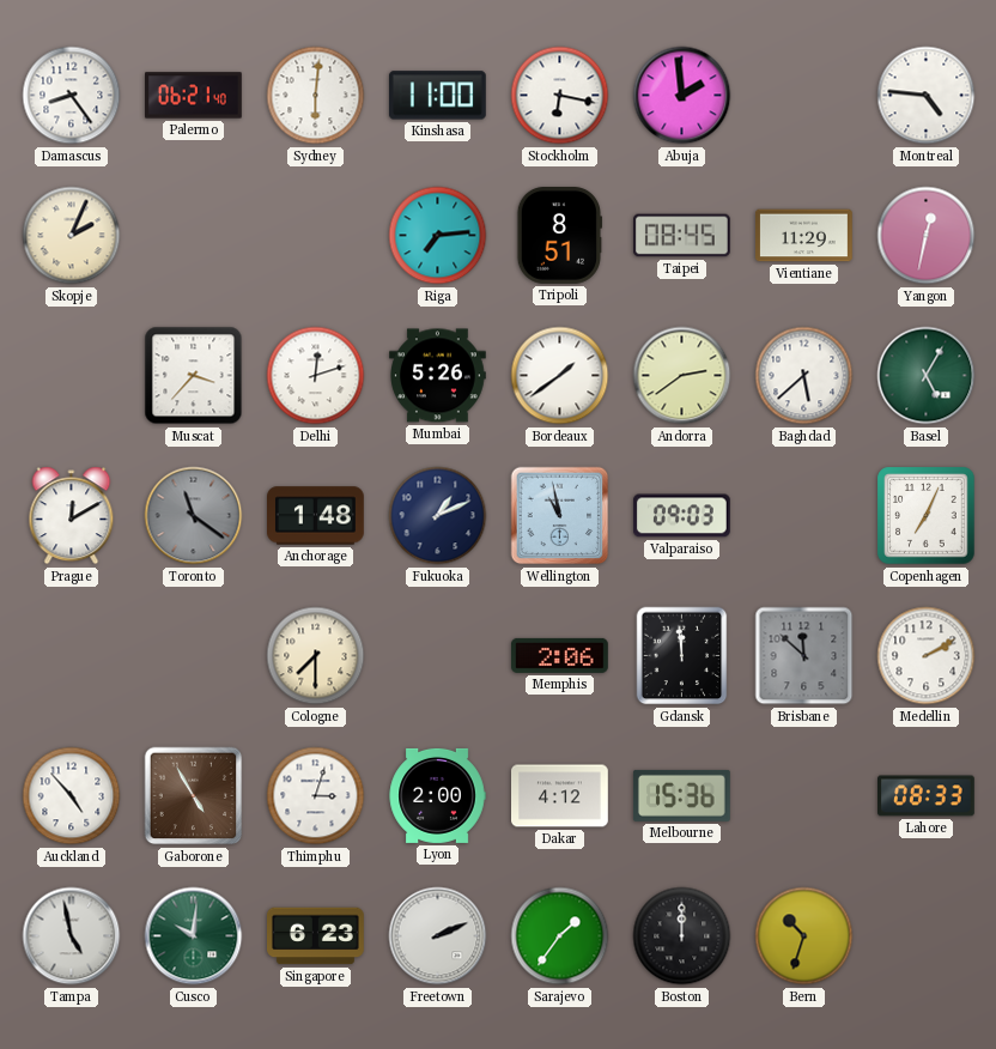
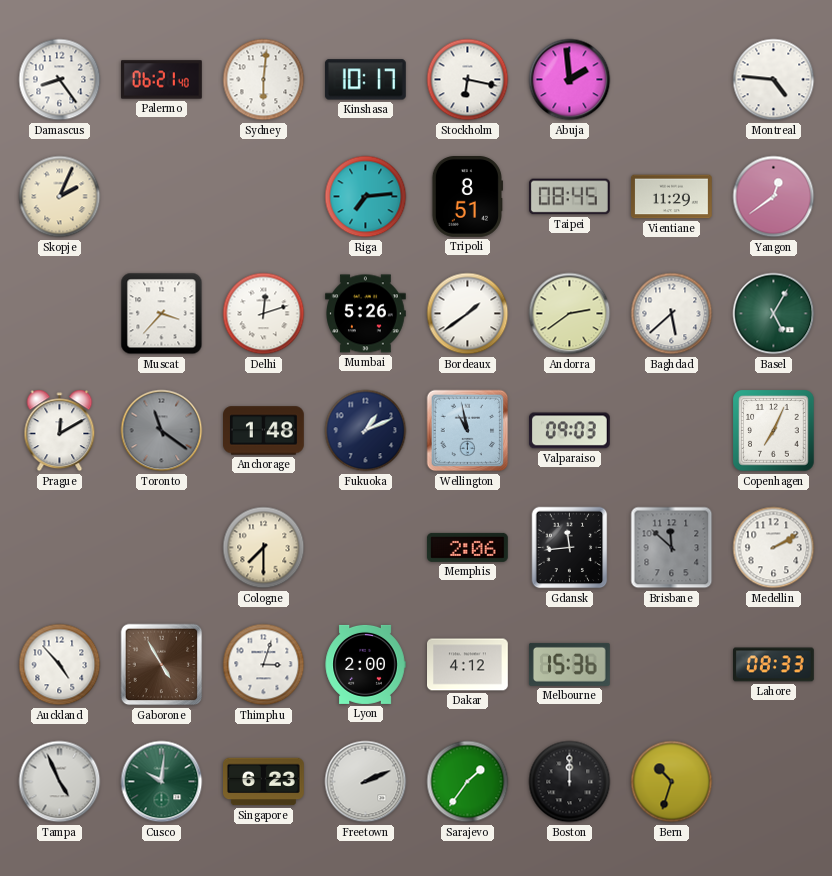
Kinshasa: 11:00 -> 10:17
Yangon: 12:32 -> 12:39
Gdansk: 11:59 -> 11:44
Tampa: 4:58 -> 4:56
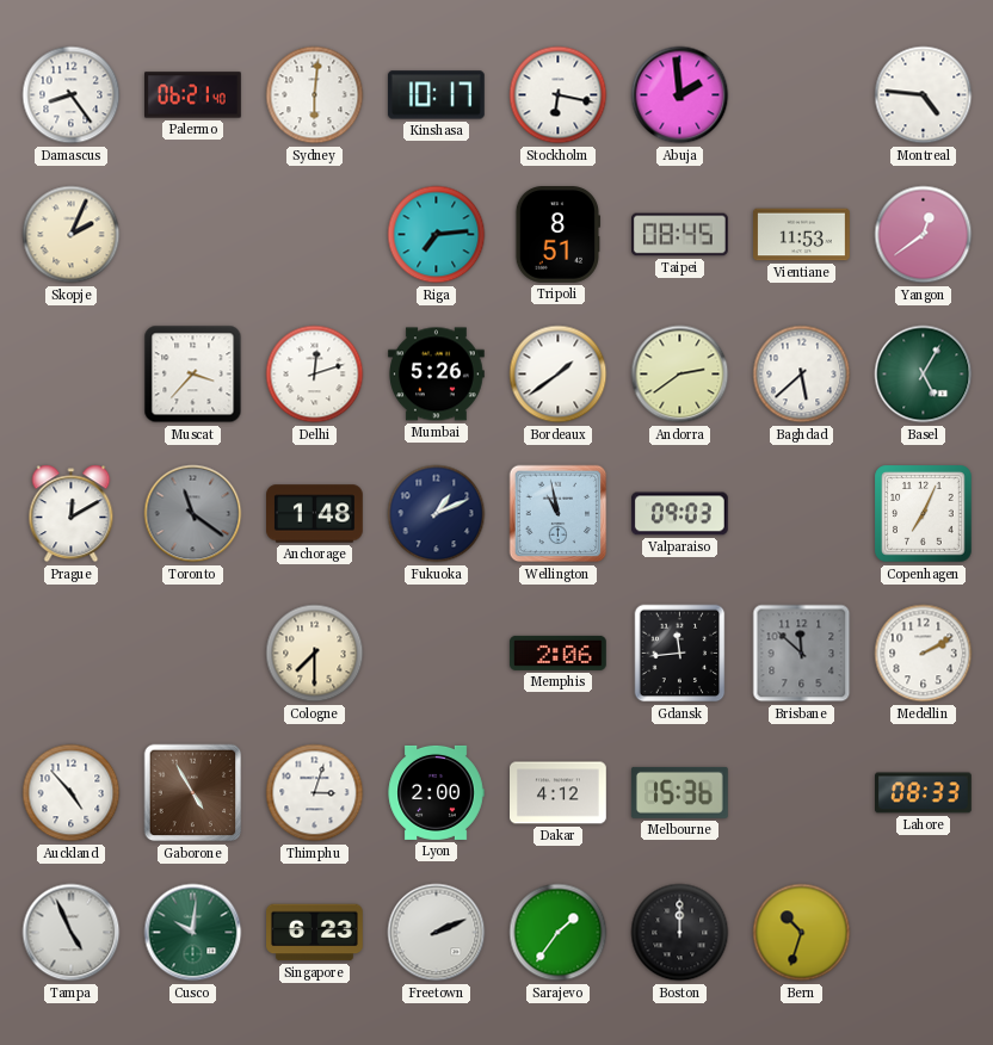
Vientiane: 11:29 -> 11:53
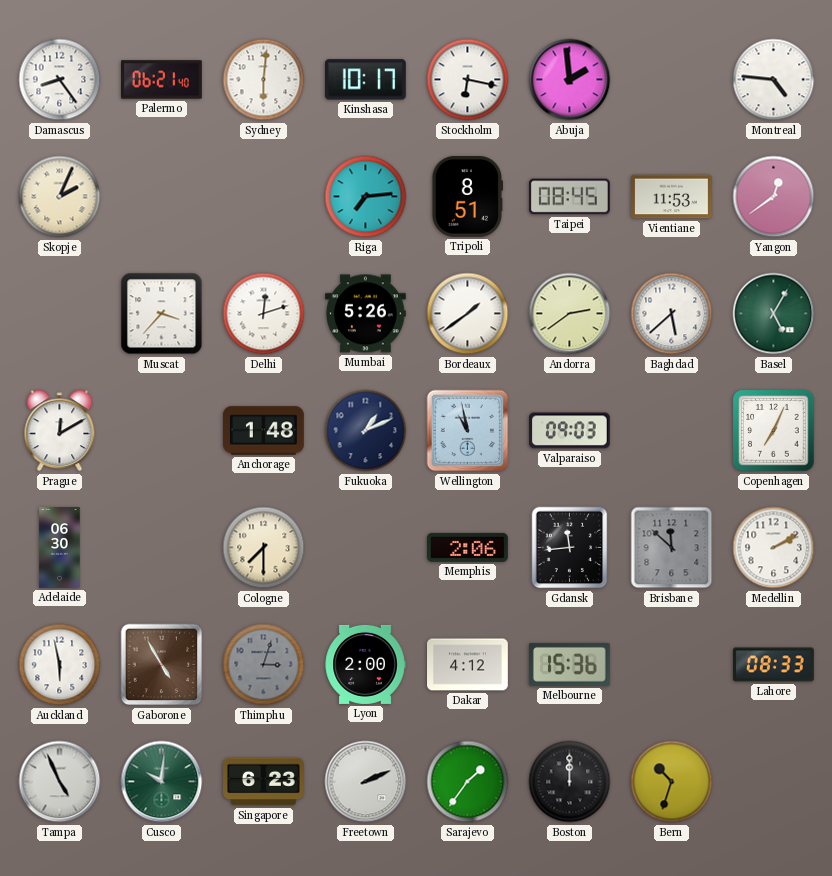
Toronto: 11:21 -> none
Adelaide: none -> 06:30
Auckland: 4:53 -> 5:58
Thimphu dial: white -> grey
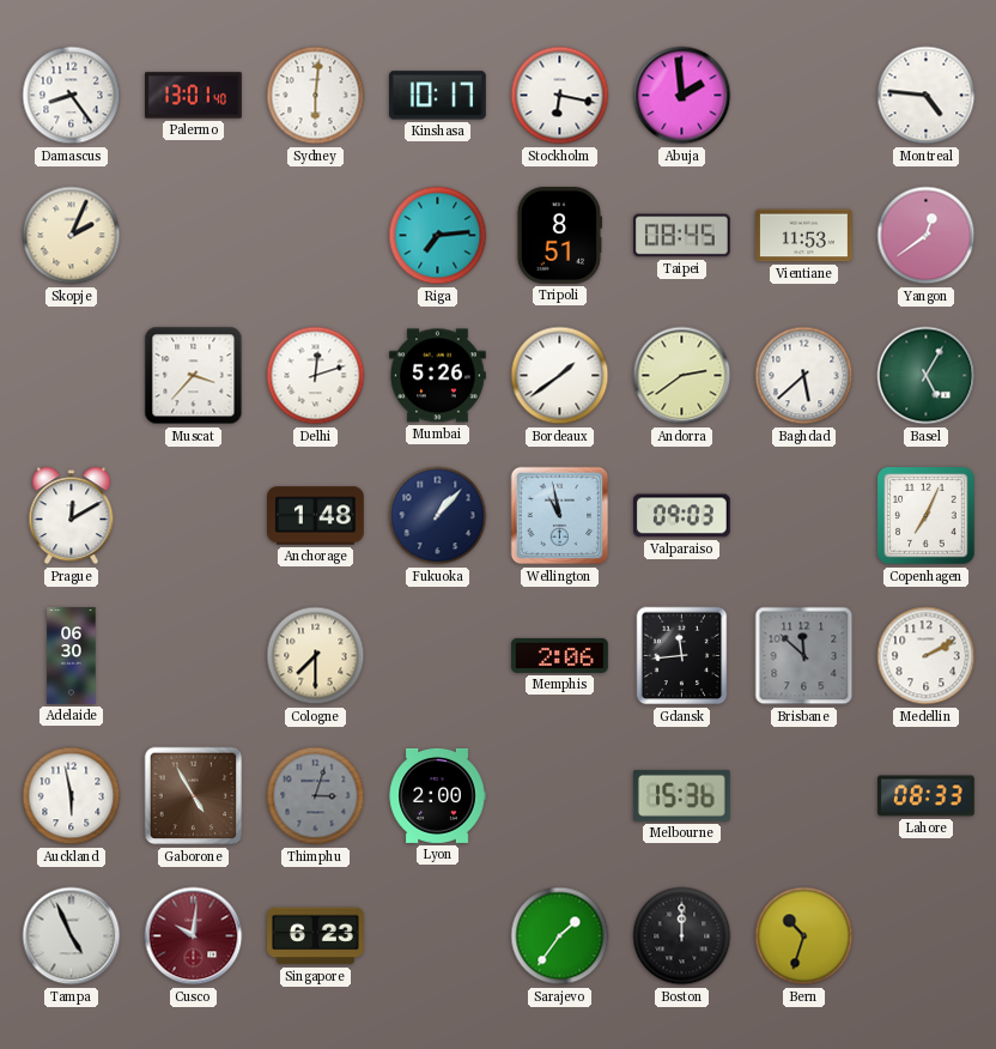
Palermo: 06:21 -> 13:01
Fukuoka: 1:11 -> 1:07
Dakar: 4:12 -> none
Cusco dial: green -> burgundy
Freetown: 2:11 -> none
